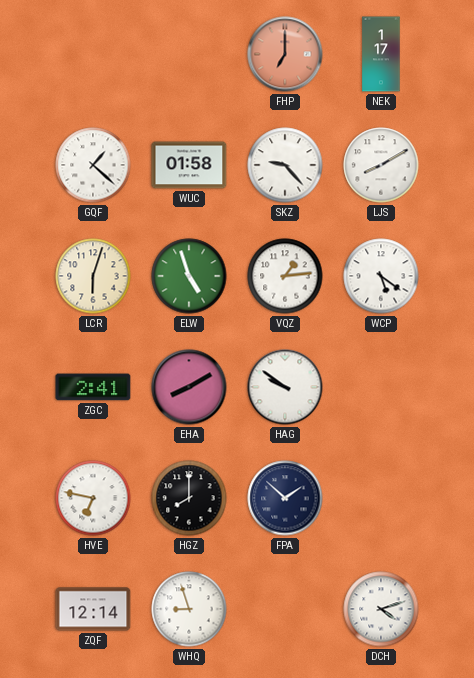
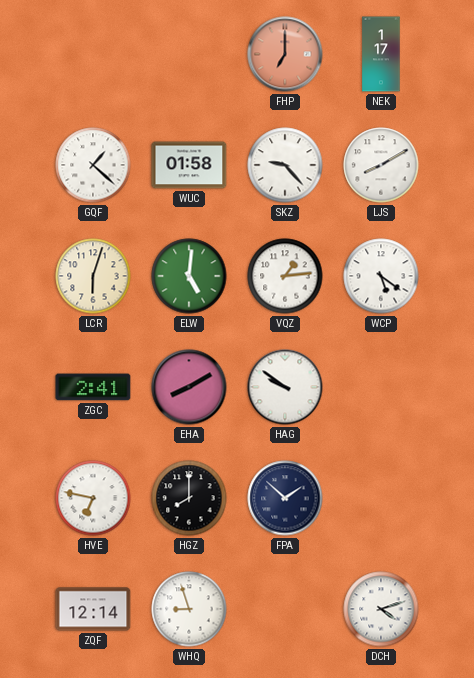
ELW: 4:57 -> 5:01
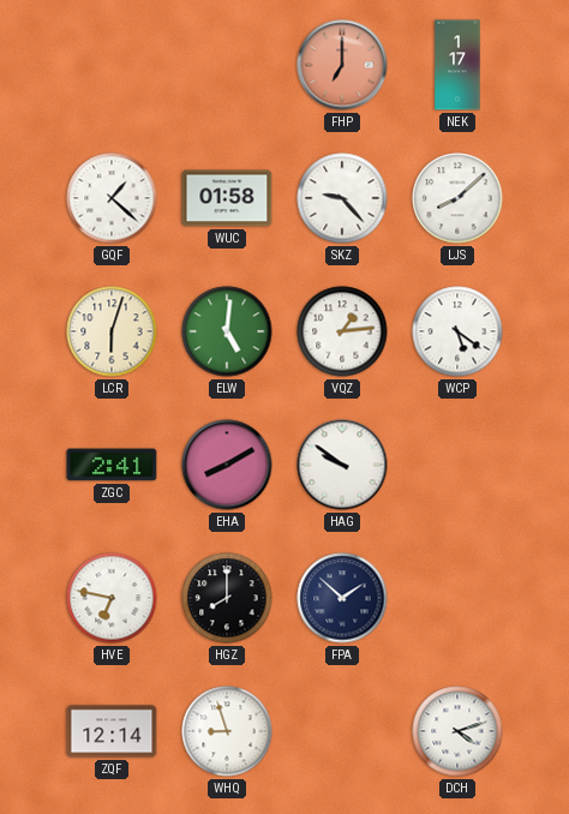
LJS: 8:10 -> 8:08
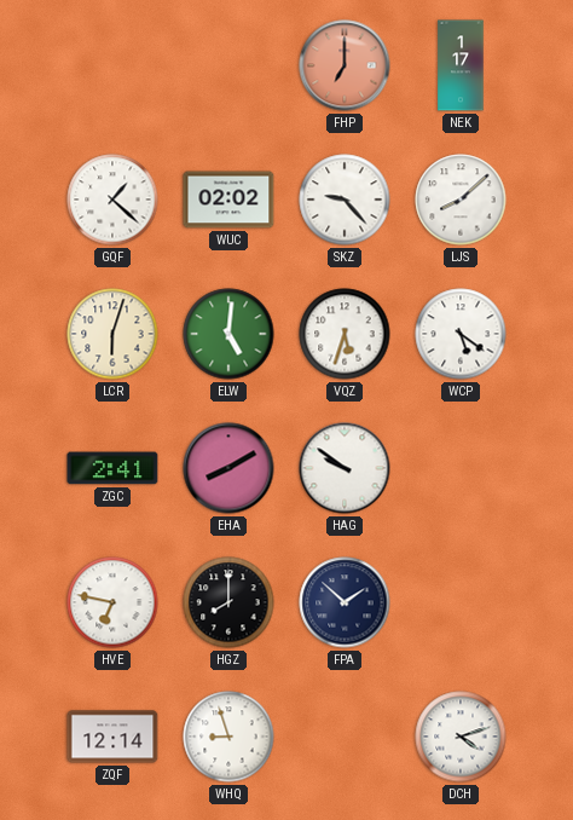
WUC: 01:58 -> 02:02
VQZ: 1:14 -> 5:33
